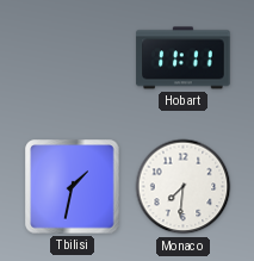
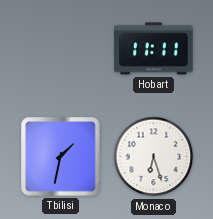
Monaco: 7:31 -> 6:27
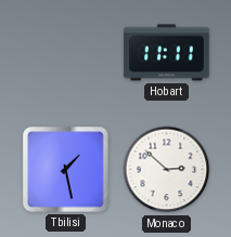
Tbilisi: 1:32 -> 1:28
Monaco: 6:27 -> 2:52
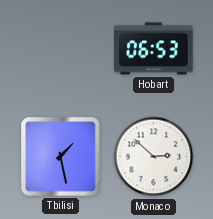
Hobart: 11:11 -> 06:53
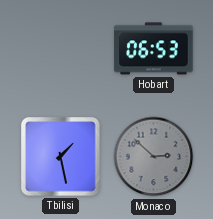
Monaco dial: white -> grey
